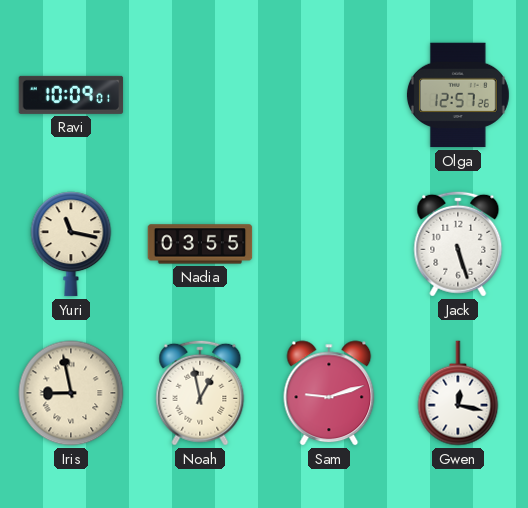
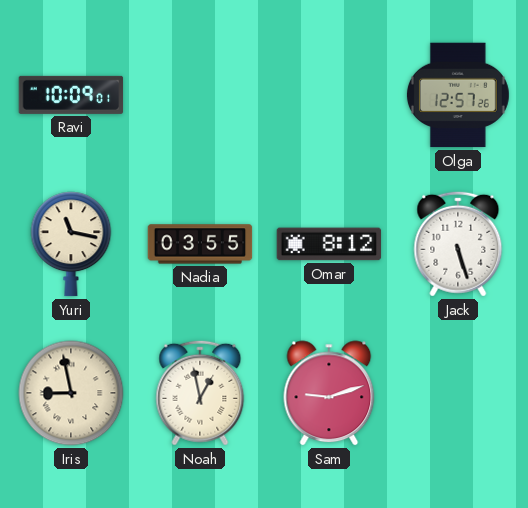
Omar: none -> 8:12
Gwen: 12:17 -> none
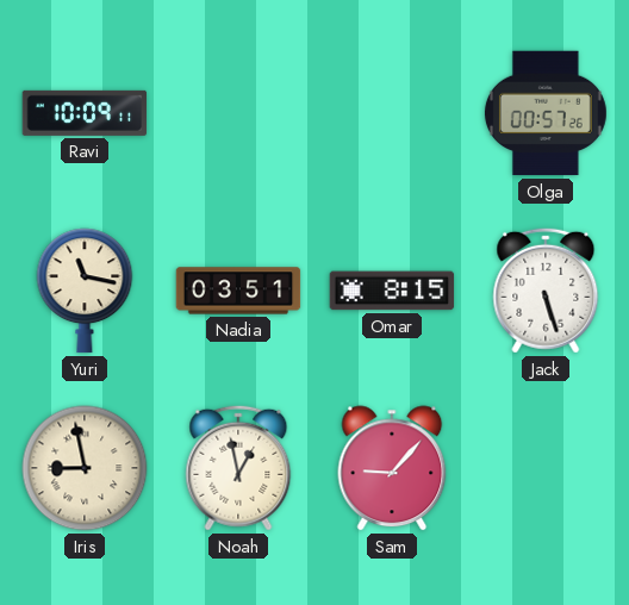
Ravi: 10:09:01 -> 10:09:11
Olga: 12:57 -> 00:57
Nadia: 03:55 -> 03:51
Omar: 8:12 -> 8:15
Sam: 9:12 -> 9:07
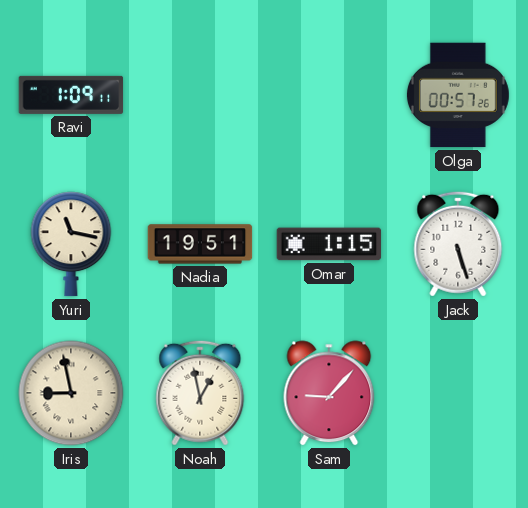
Ravi: 10:09 -> 1:09
Nadia: 03:51 -> 19:51
Omar: 8:15 -> 1:15
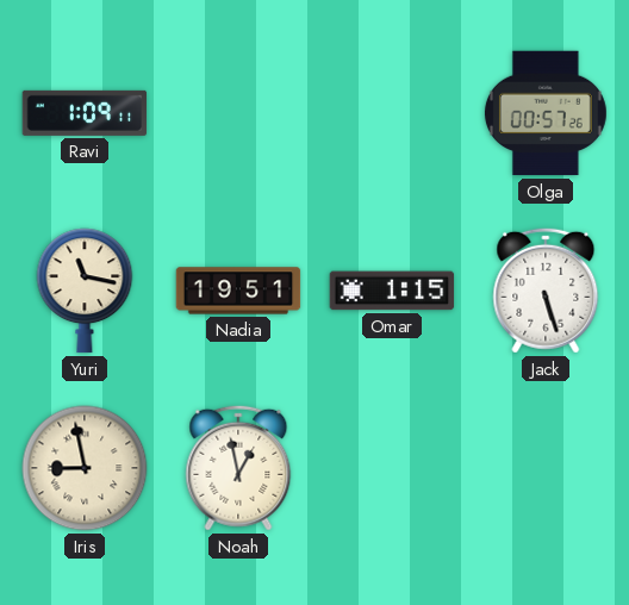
Sam: 9:07 -> none
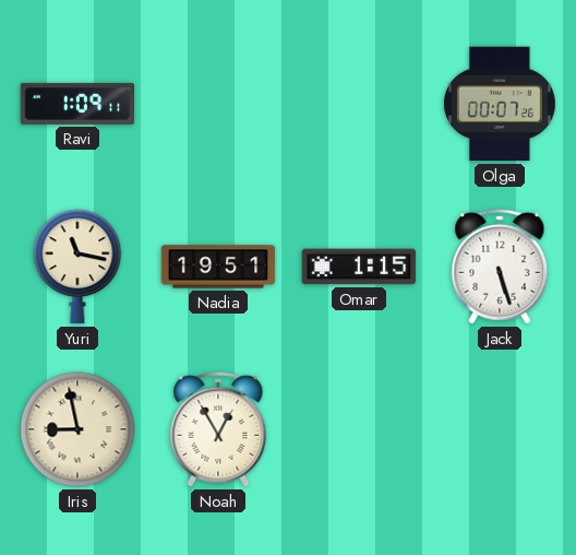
Olga: 00:57 -> 00:07
Noah: 12:58 -> 12:55
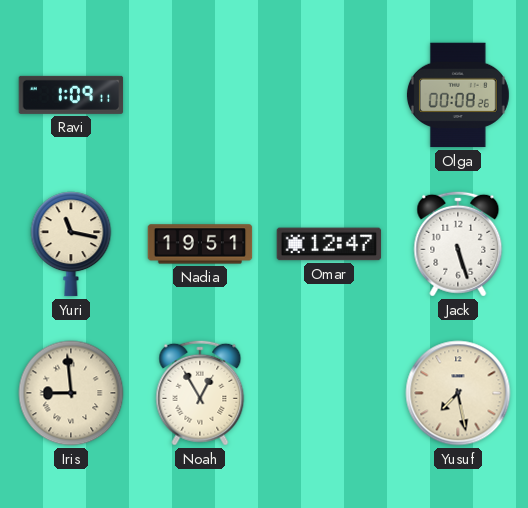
Olga: 00:07 -> 00:08
Omar: 1:15 -> 12:47
Iris: 8:58 -> 8:59
Yusuf: none -> 7:28
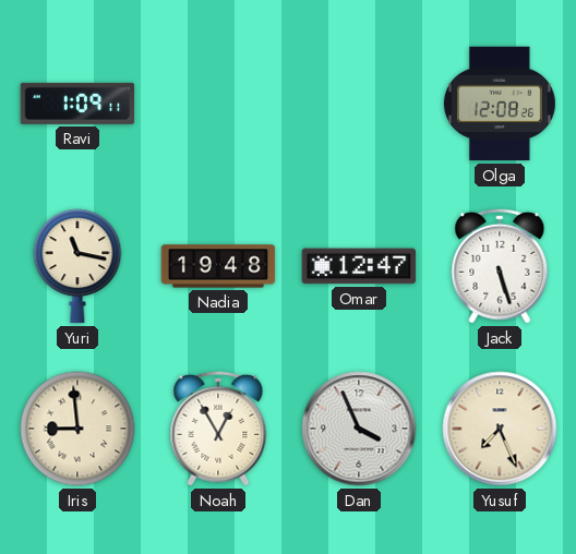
Olga: 00:08 -> 12:08
Nadia: 19:51 -> 19:48
Dan: none -> 3:56
Yusuf: 7:28 -> 7:26
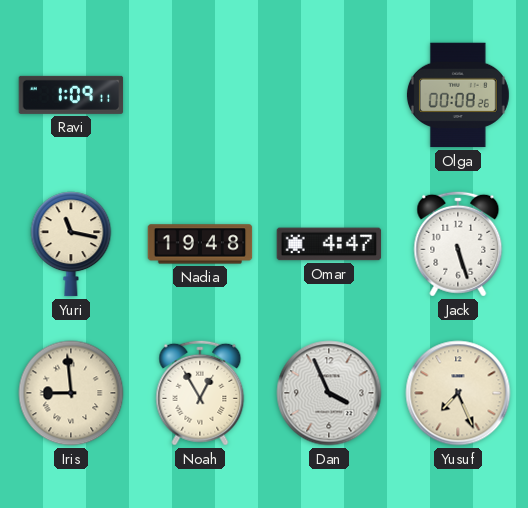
Olga: 12:08 -> 00:08
Omar: 12:47 -> 4:47
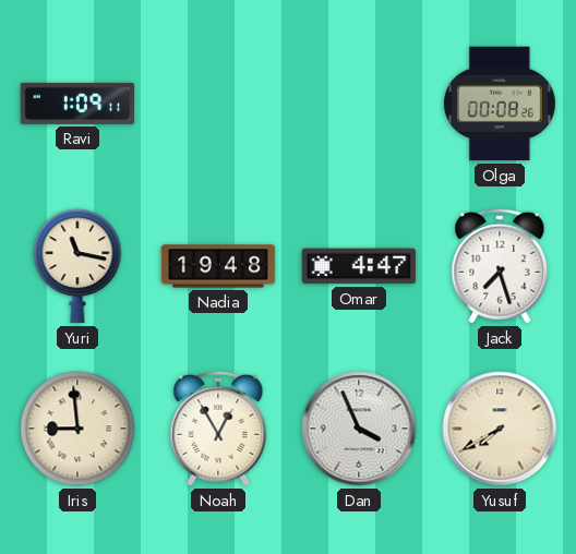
Jack: 5:27 -> 7:27
Yusuf: 7:26 -> 7:40
